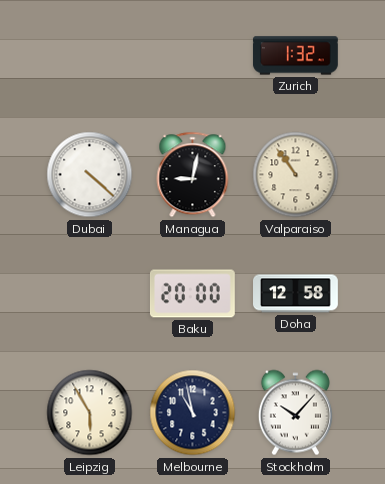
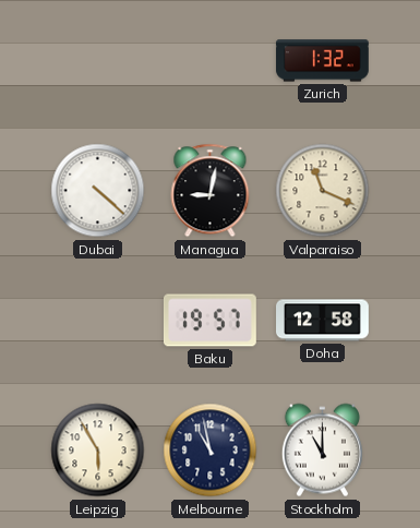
Valparaiso: 10:54 -> 11:19
Baku: 20:00 -> 19:57
Stockholm: 10:07 -> 11:00
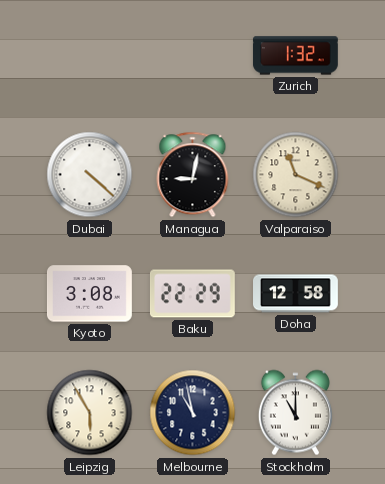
Kyoto: none -> 3:08
Baku: 19:57 -> 22:29
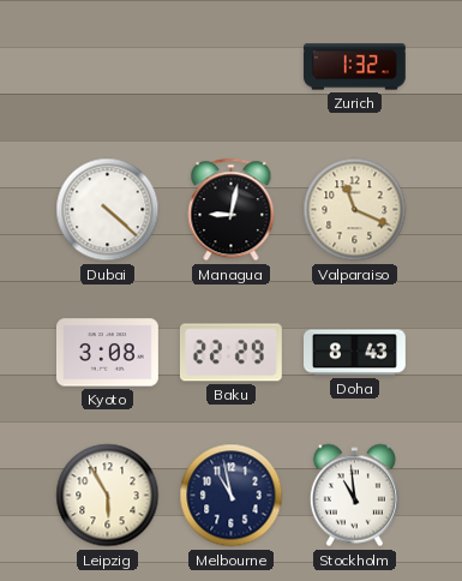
Doha: 12:58 -> 8:43
Stockholm: 11:00 -> 10:59
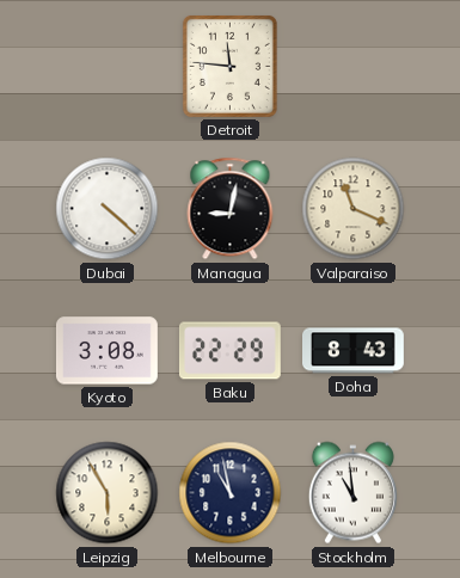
Detroit: none -> 11:46
Zurich: 1:32 -> none
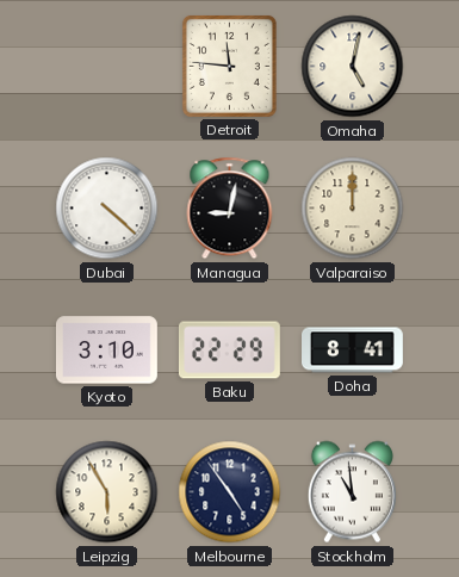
Omaha: none -> 5:02
Valparaiso: 11:19 -> 12:00
Kyoto: 3:08 -> 3:10
Doha: 8:43 -> 8:41
Melbourne: 10:58 -> 4:54
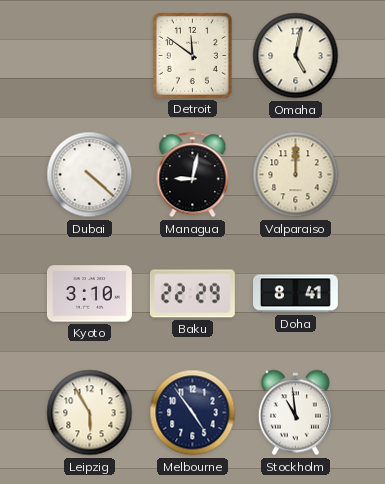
Detroit: 11:46 -> 11:51
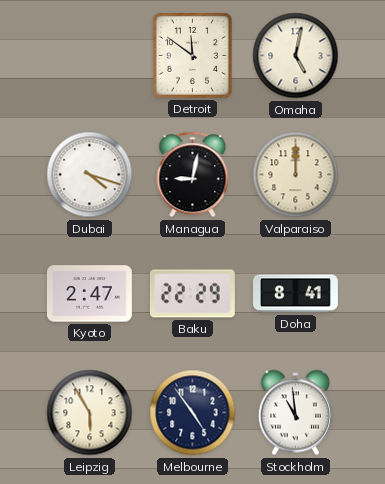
Dubai: 4:22 -> 4:18
Kyoto: 3:10 -> 2:47
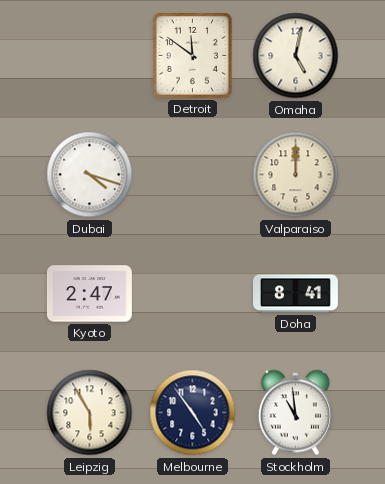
Managua: 9:02 -> none
Baku: 22:29 -> none
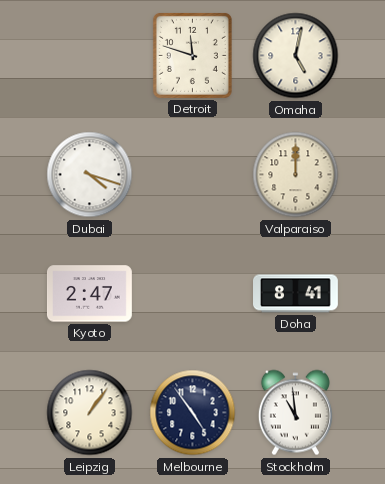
Detroit: 11:51 -> 11:48
Leipzig: 5:55 -> 1:06
